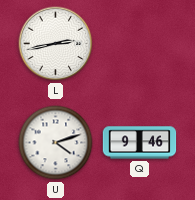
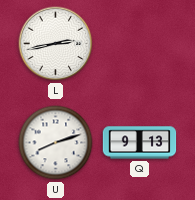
U: 4:12 -> 8:12
Q: 9:46 -> 9:13
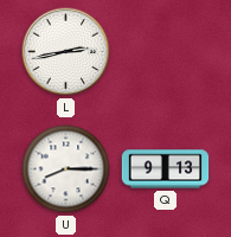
U: 8:12 -> 8:15
